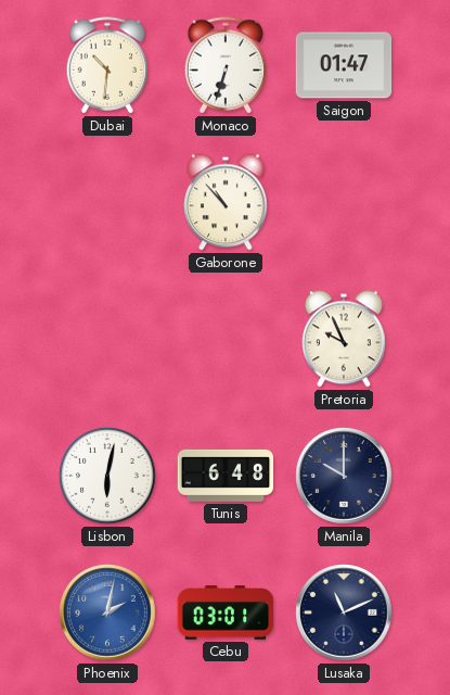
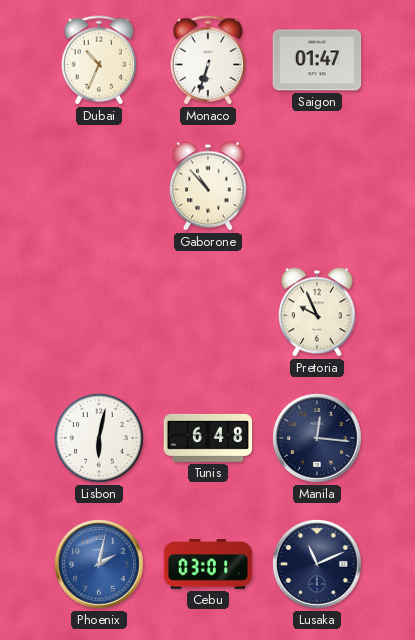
Dubai: 10:31 -> 10:34
Manila: 10:00 -> 12:16
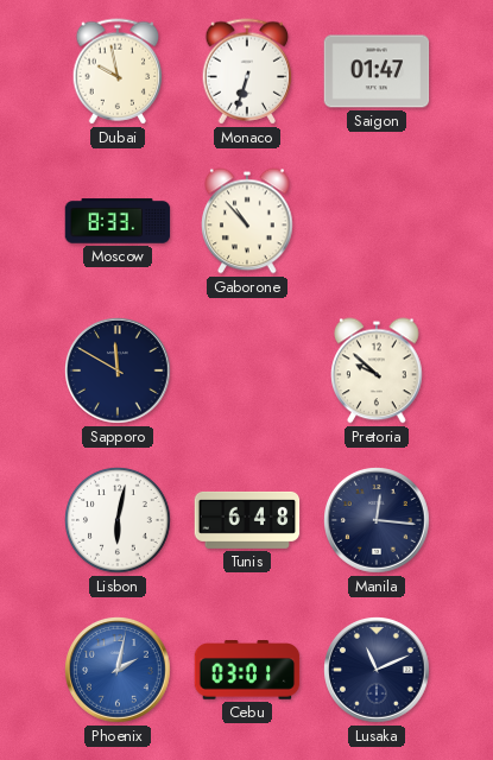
Dubai: 10:34 -> 9:58
Moscow: none -> 8:33
Sapporo: none -> 11:50
Pretoria: 9:56 -> 9:52
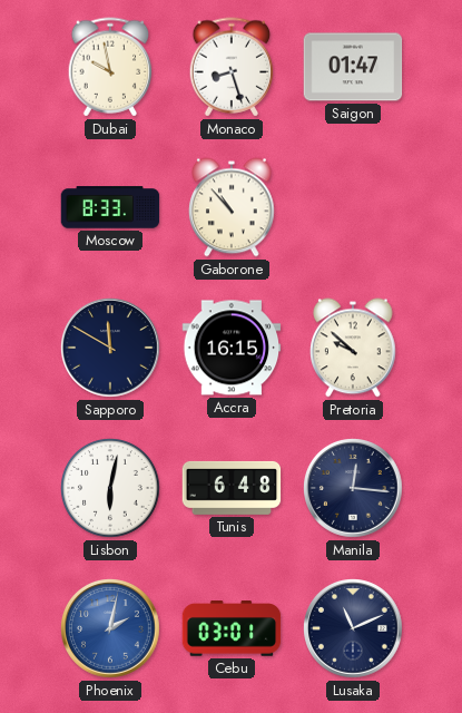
Monaco: 6:33 -> 8:27
Accra: none -> 16:15
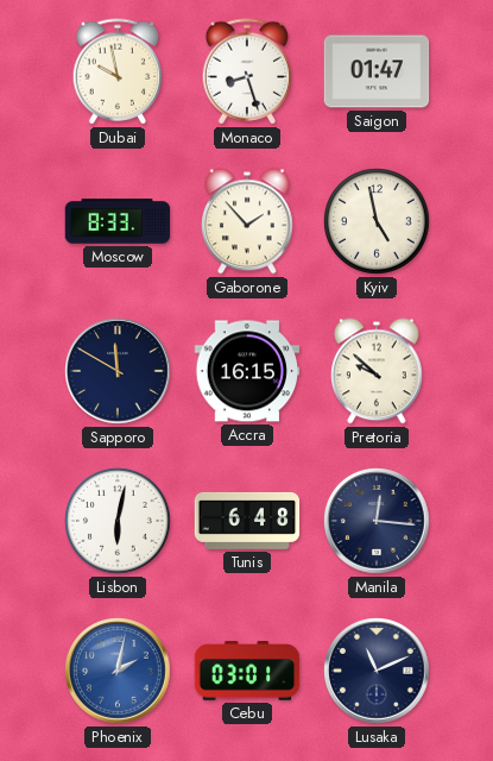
Gaborone: 10:53 -> 1:53
Kyiv: none -> 4:58
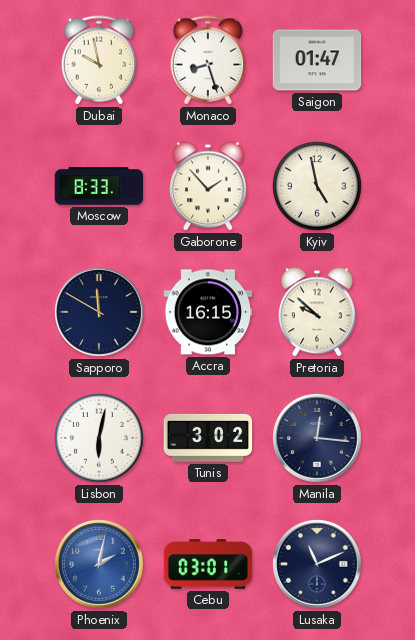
Tunis: 6:48 -> 3:02
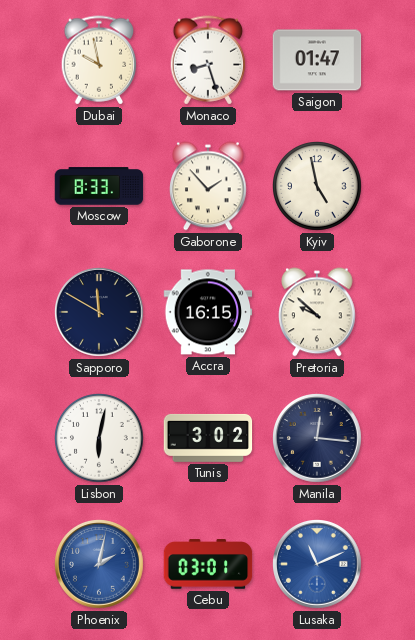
Lusaka dial: navy -> blue
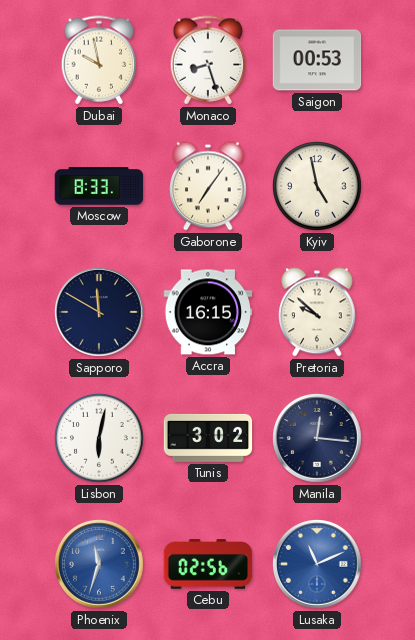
Saigon: 01:47 -> 00:53
Gaborone: 1:53 -> 7:06
Phoenix: 2:02 -> 11:33
Cebu: 03:01 -> 02:56
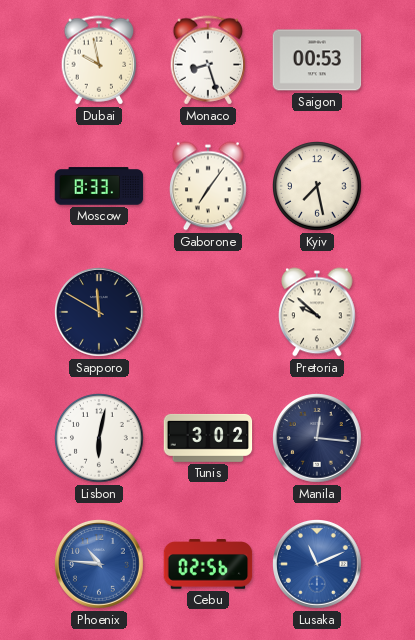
Kyiv: 4:58 -> 7:28
Accra: 16:15 -> none
Phoenix: 11:33 -> 10:46
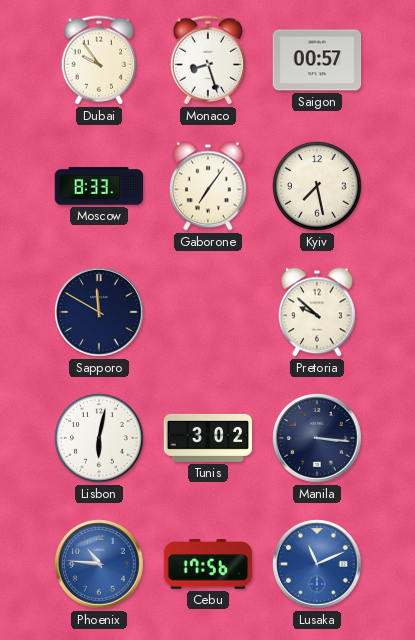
Dubai: 9:58 -> 9:54
Saigon: 00:53 -> 00:57
Manila: 12:16 -> 3:16
Cebu: 02:56 -> 17:56
